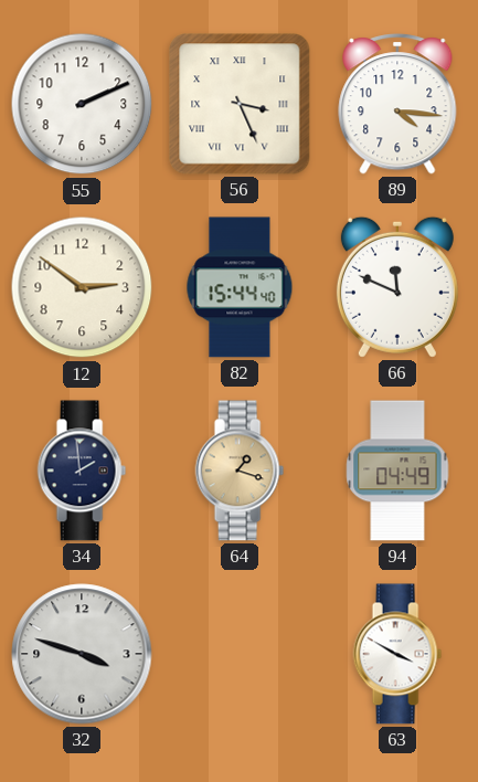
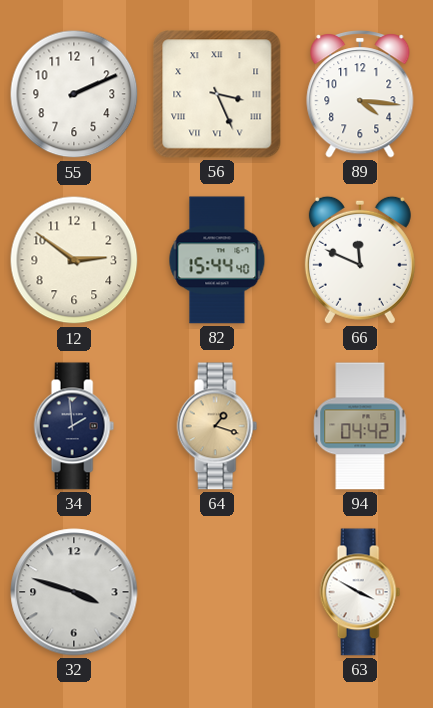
94: 04:49 -> 04:42
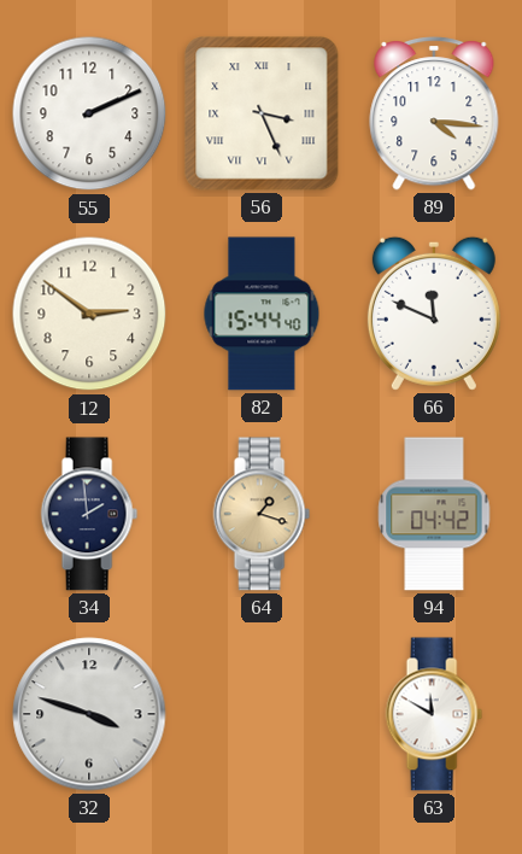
63: 3:50 -> 11:50
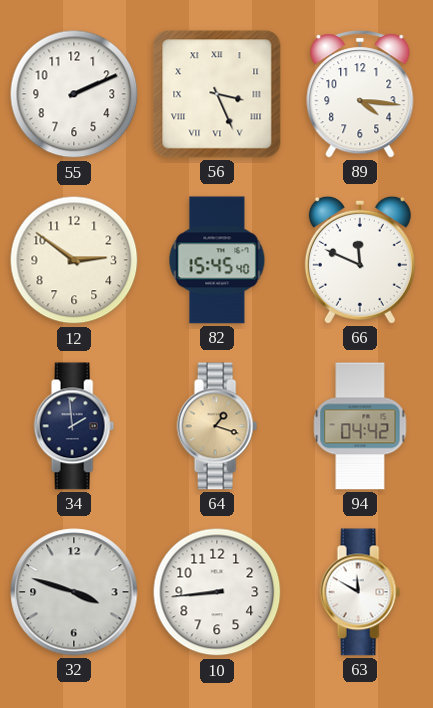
82: 15:44 -> 15:45
10: none -> 8:44
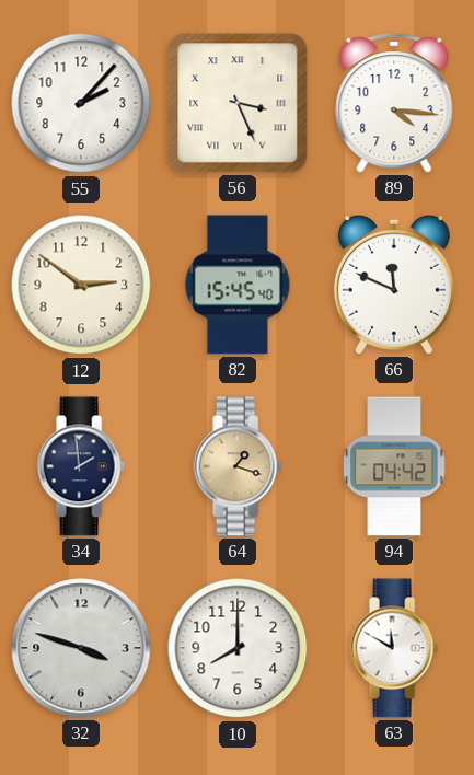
55: 2:11 -> 2:07
10: 8:44 -> 8:00
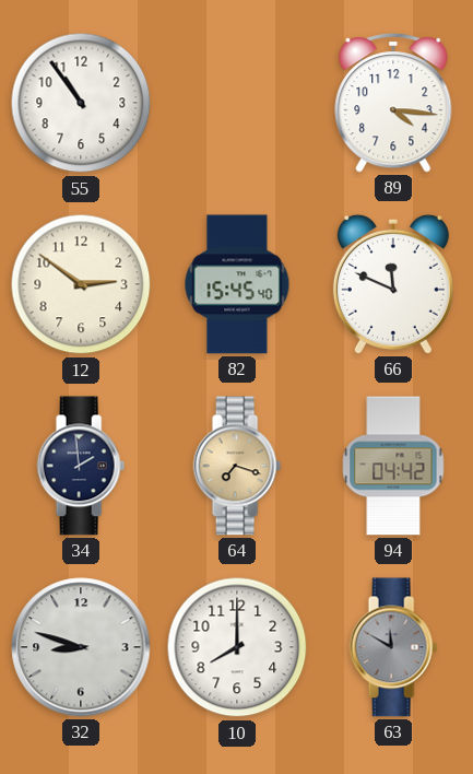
55: 2:07 -> 10:54
56: 3:26 -> none
64: 1:18 -> 7:18
32: 3:48 -> 8:48
63 dial: white -> grey
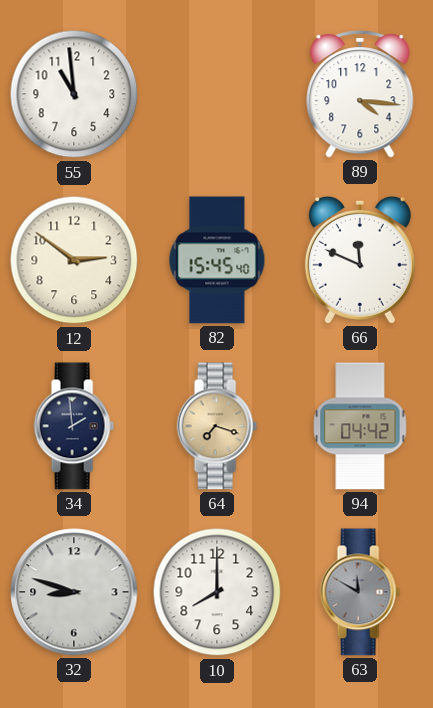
55: 10:54 -> 10:59
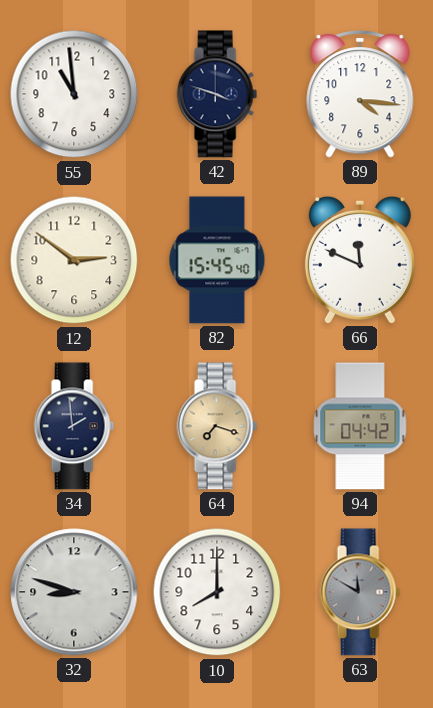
42: none -> 3:48
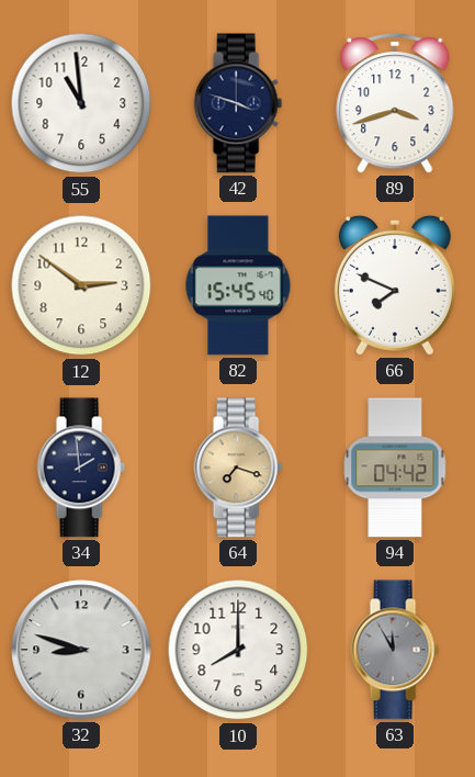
89: 4:16 -> 3:42
66: 11:49 -> 7:49
63: 11:50 -> 11:55
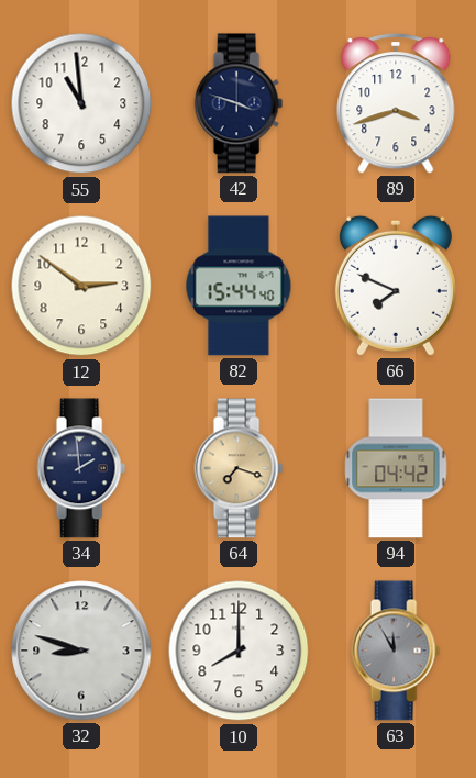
82: 15:45 -> 15:44
